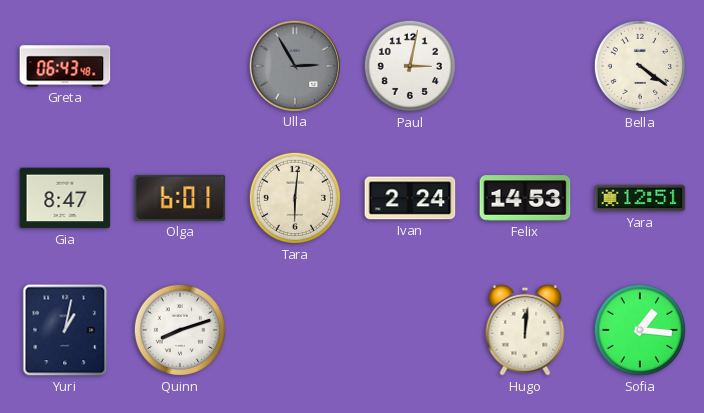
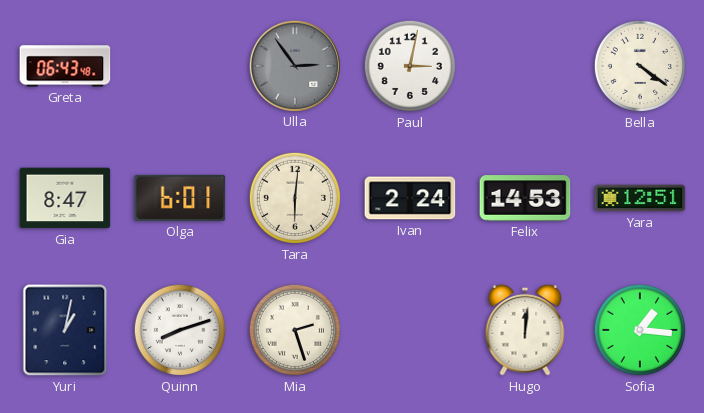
Ulla: 2:55 -> 2:54
Mia: none -> 2:27
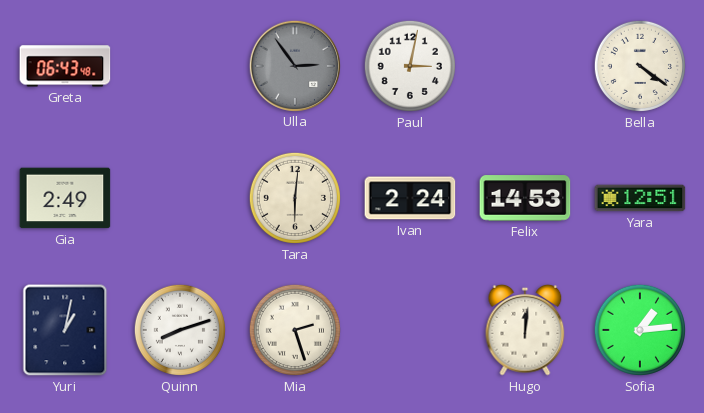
Gia: 8:47 -> 2:49
Olga: 6:01 -> none
Sofia: 1:16 -> 1:14
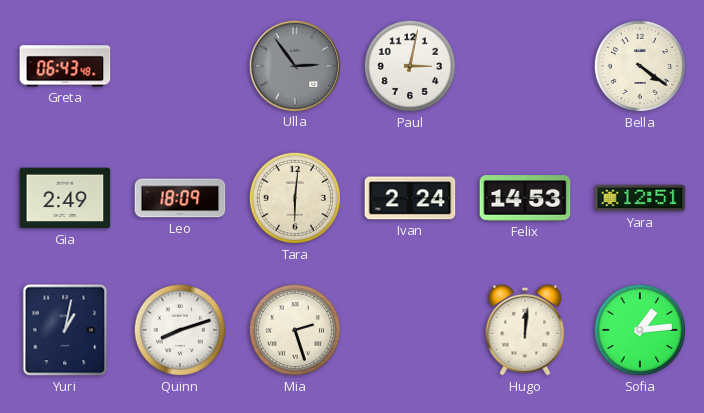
Leo: none -> 18:09
